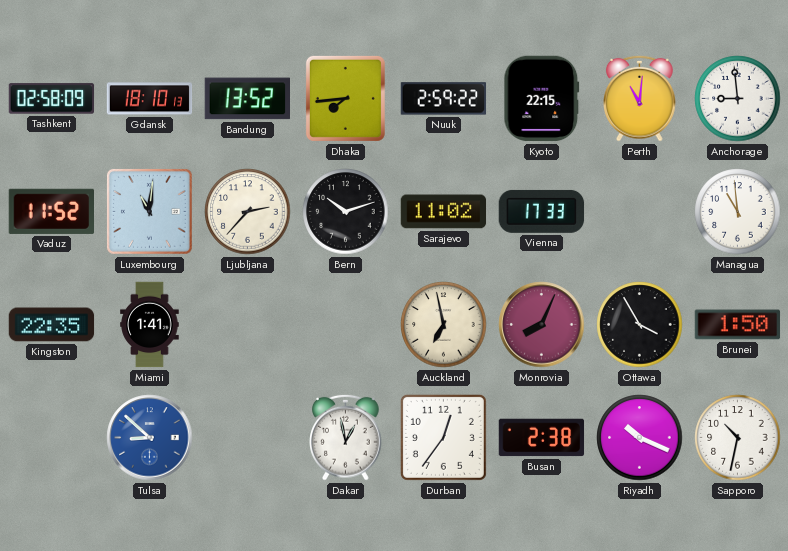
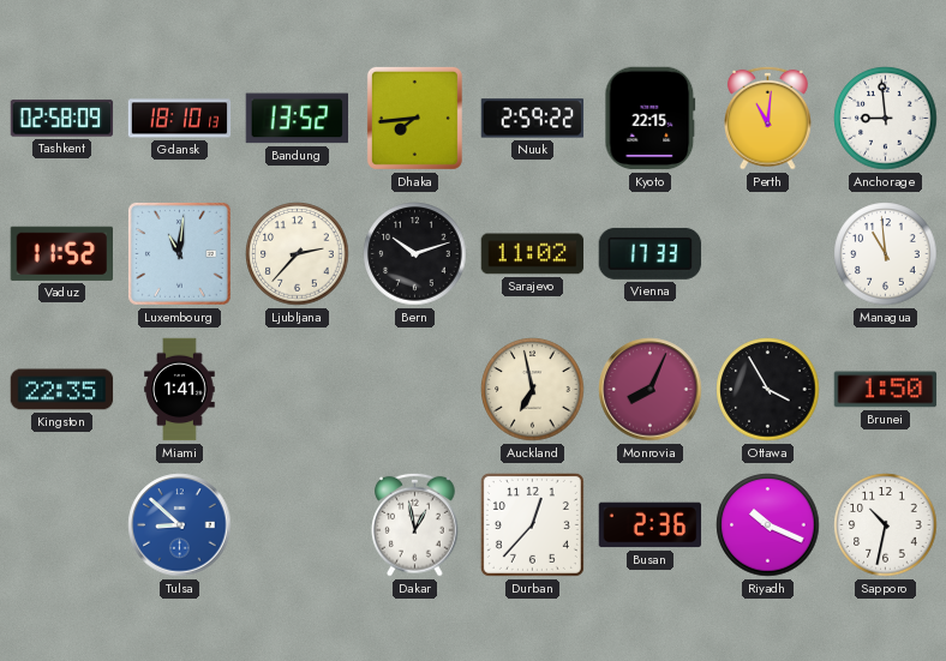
Durban: 12:36 -> 12:37
Busan: 2:38 -> 2:36
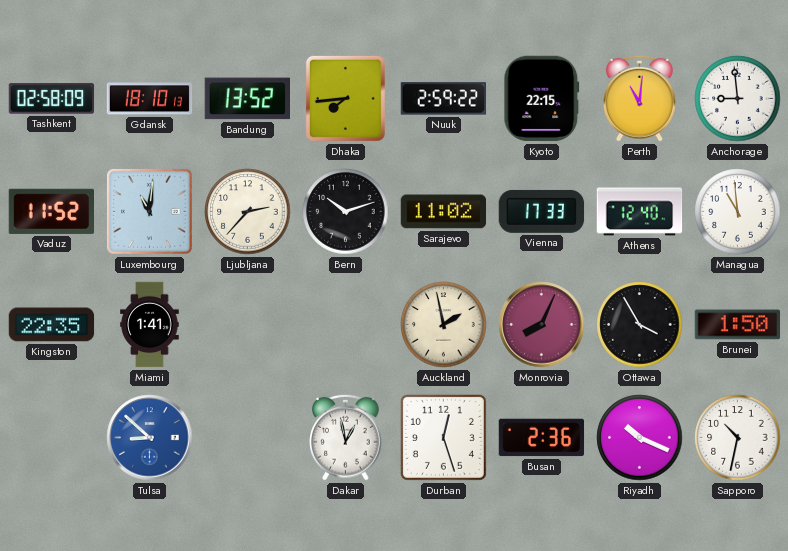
Athens: none -> 12:40
Auckland: 6:58 -> 1:58
Durban: 12:37 -> 12:27
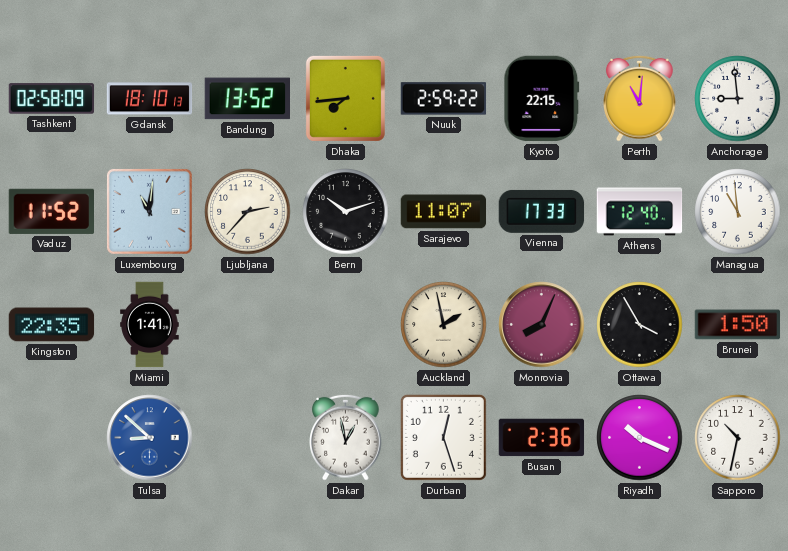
Sarajevo: 11:02 -> 11:07
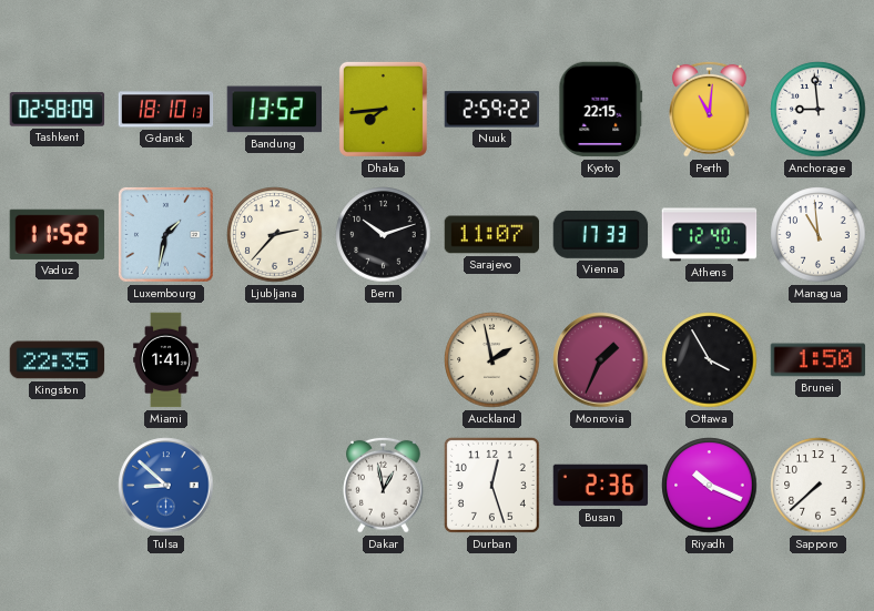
Luxembourg: 11:01 -> 1:32
Monrovia: 8:04 -> 1:34
Sapporo: 10:32 -> 7:38
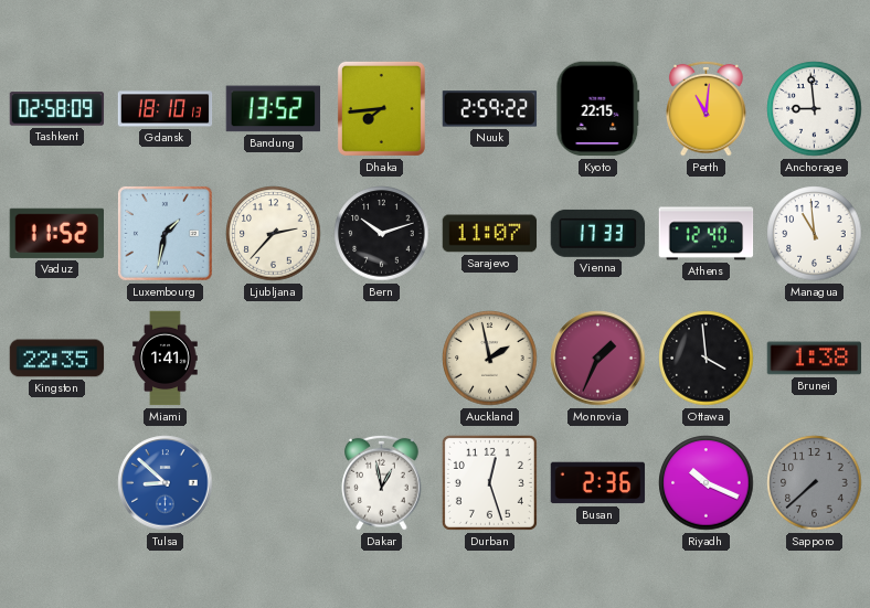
Ottawa: 3:55 -> 3:59
Brunei: 1:50 -> 1:38
Sapporo dial: white -> grey
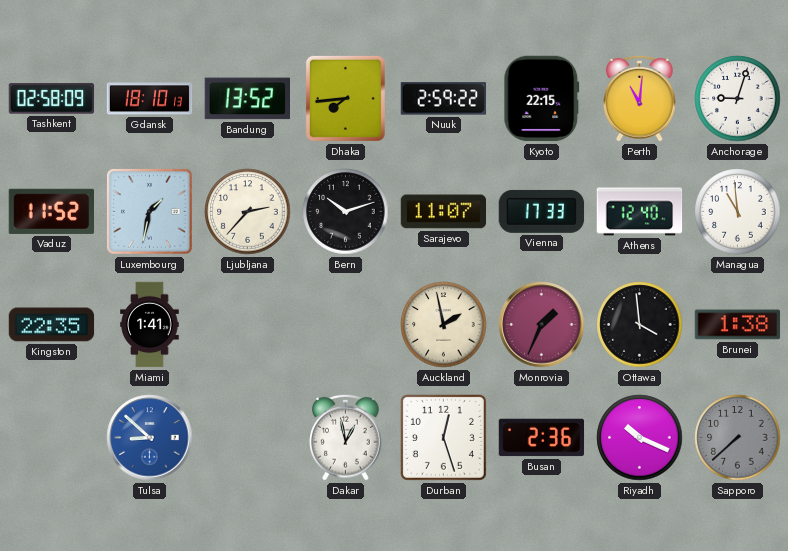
Anchorage: 8:59 -> 9:03
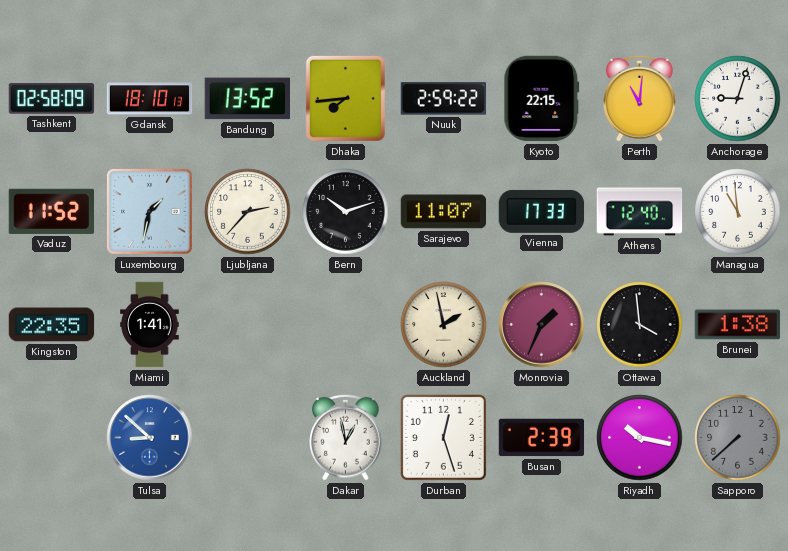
Busan: 2:36 -> 2:39
Riyadh: 10:19 -> 10:17
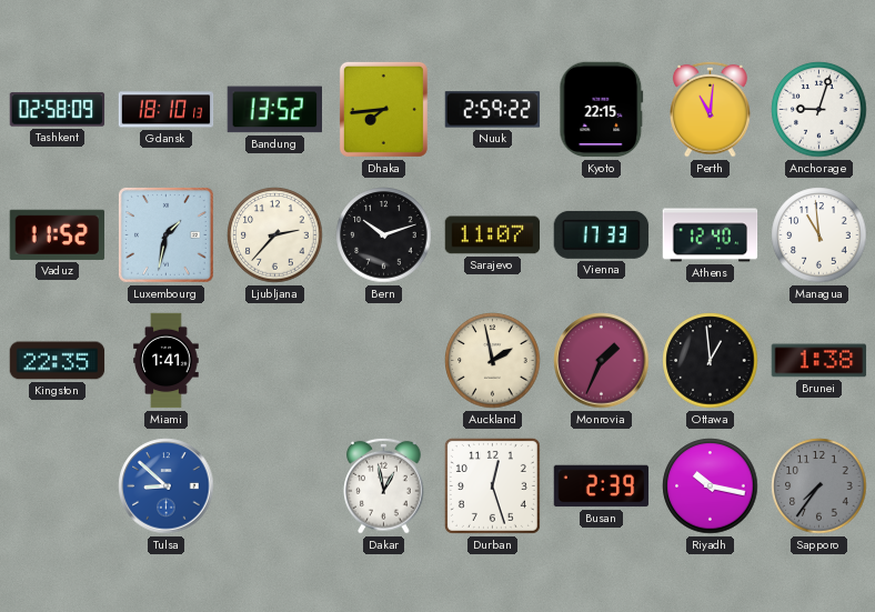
Ottawa: 3:59 -> 12:59
Sapporo: 7:38 -> 7:36
